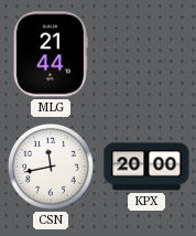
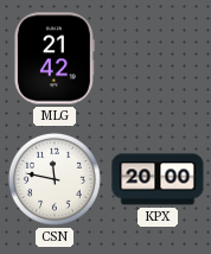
MLG: 21:44 -> 21:42
CSN: 11:43 -> 11:47
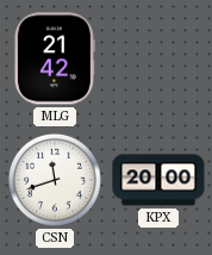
CSN: 11:47 -> 11:42
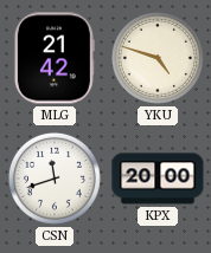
YKU: none -> 4:48
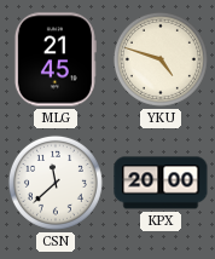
MLG: 21:42 -> 21:45
CSN: 11:42 -> 11:38
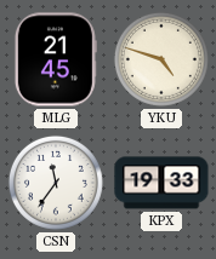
CSN: 11:38 -> 11:36
KPX: 20:00 -> 19:33
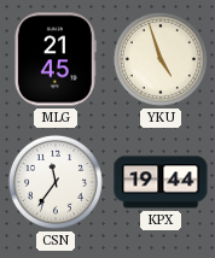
YKU: 4:48 -> 4:57
KPX: 19:33 -> 19:44
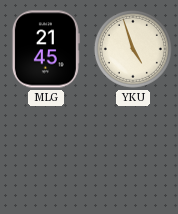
CSN: 11:36 -> none
KPX: 19:44 -> none
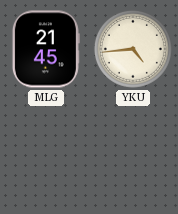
YKU: 4:57 -> 4:44
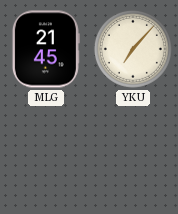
YKU: 4:44 -> 7:07
